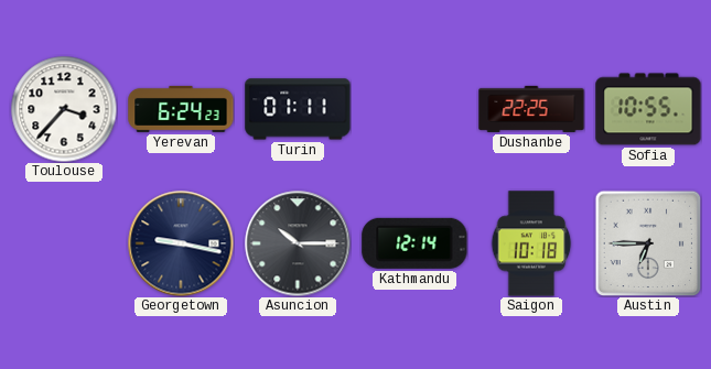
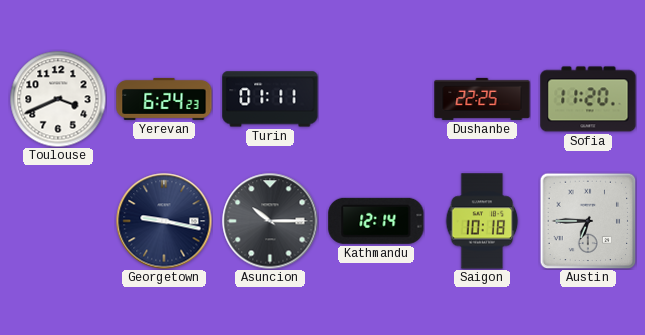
Toulouse: 3:37 -> 3:41
Sofia: 10:55 -> 11:20
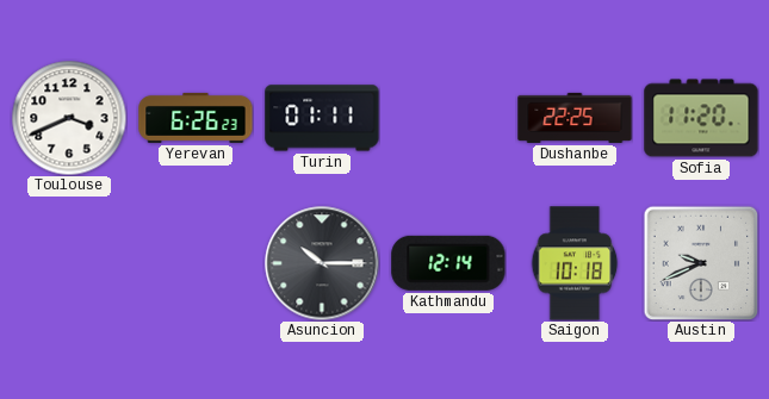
Yerevan: 6:24 -> 6:26
Georgetown: 9:17 -> none
Austin: 6:45 -> 9:41
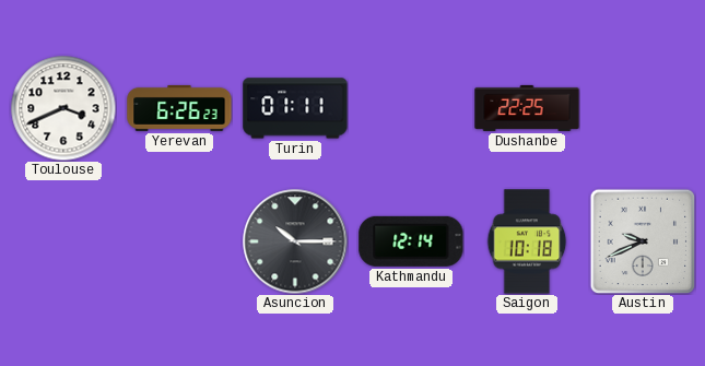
Sofia: 11:20 -> none
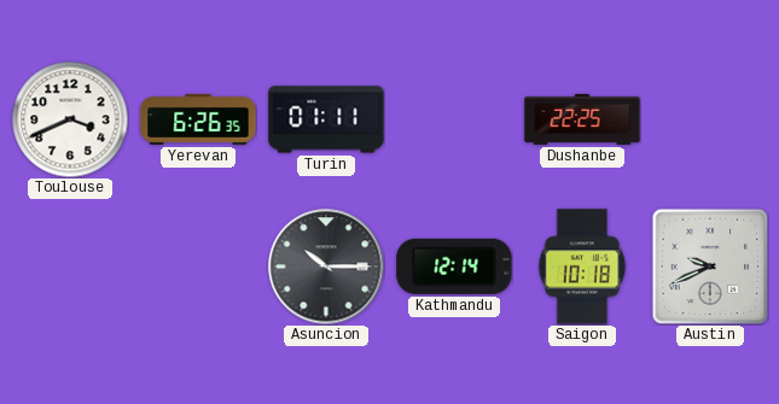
Yerevan: 6:26:23 -> 6:26:35
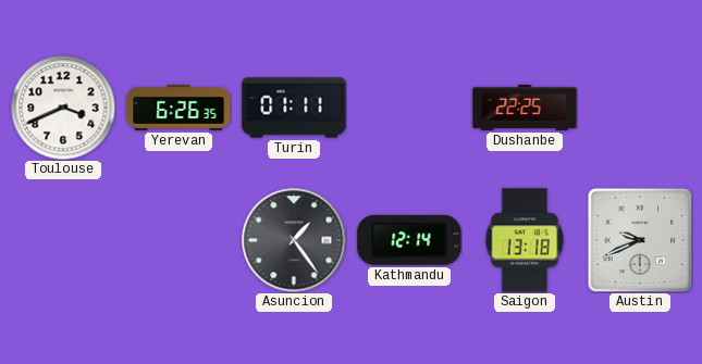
Asuncion: 10:15 -> 1:24
Saigon: 10:18 -> 13:18
